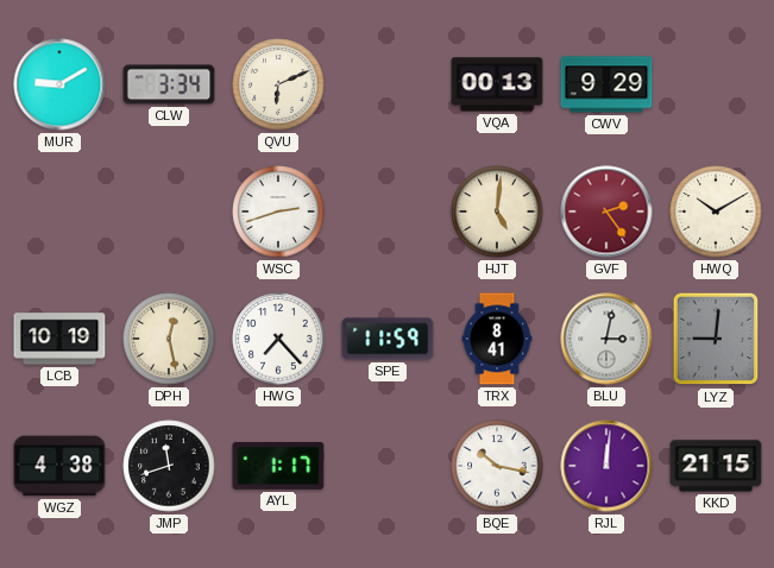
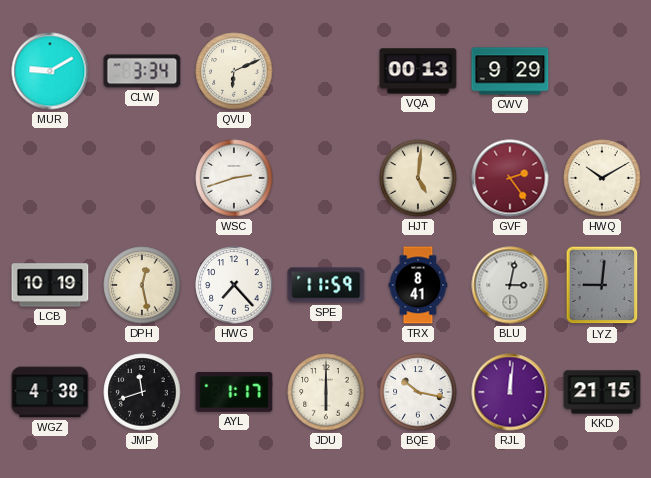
JDU: none -> 6:00
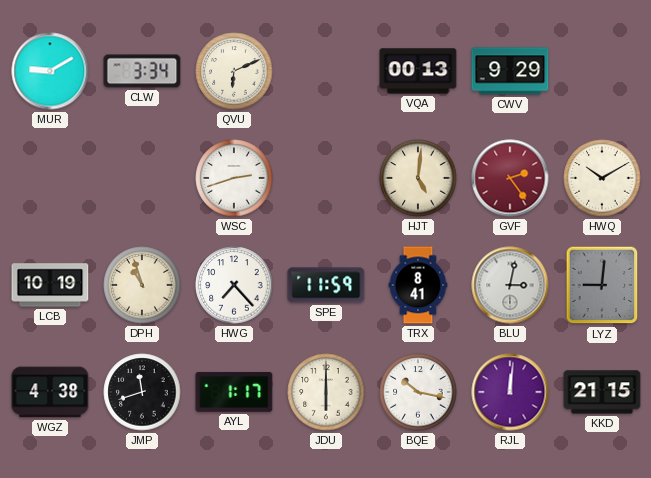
DPH: 12:28 -> 10:57
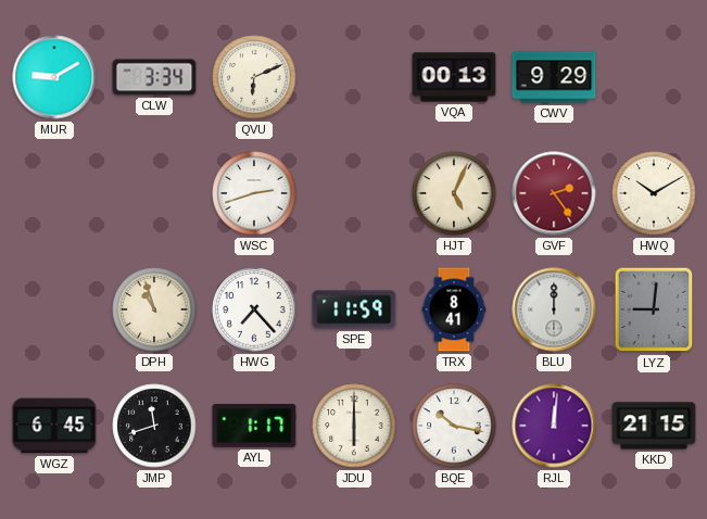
HJT: 5:01 -> 5:04
LCB: 10:19 -> none
BLU: 3:02 -> 12:00
WGZ: 4:38 -> 6:45
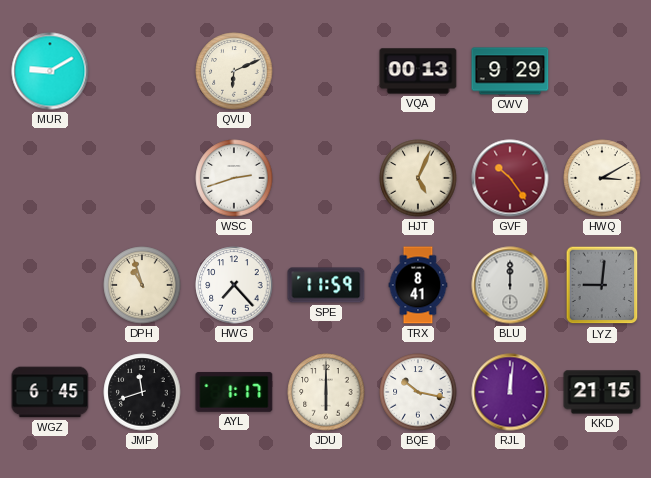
CLW: 3:34 -> none
GVF: 2:24 -> 10:24
HWQ: 10:10 -> 3:10
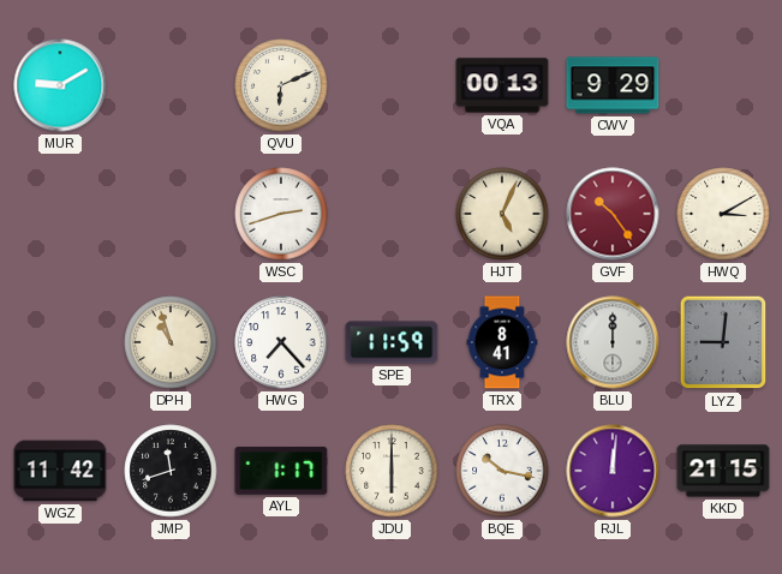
WGZ: 6:45 -> 11:42
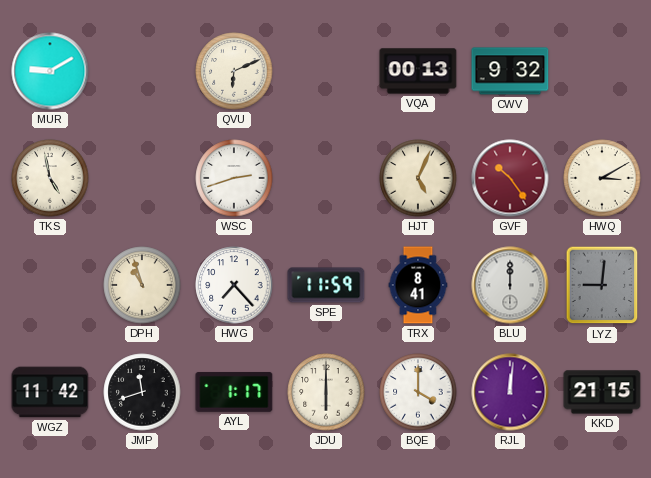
CWV: 9:29 -> 9:32
TKS: none -> 4:58
BQE: 10:17 -> 4:00
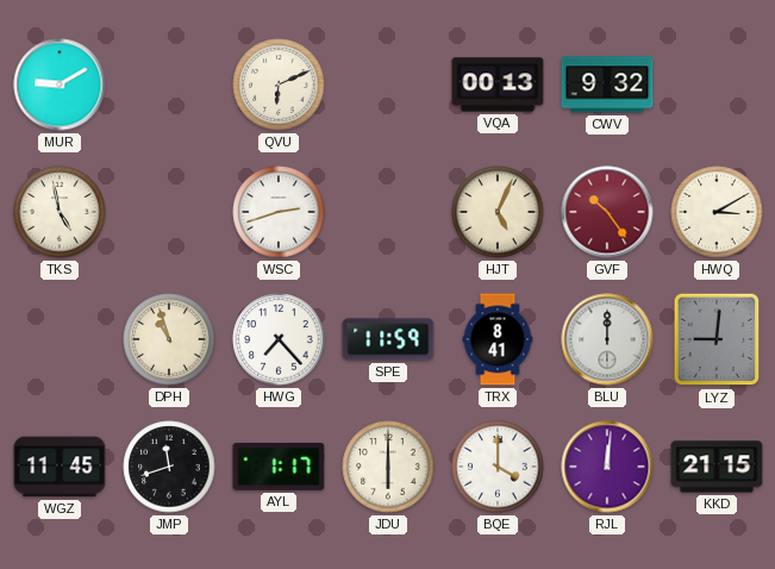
WGZ: 11:42 -> 11:45
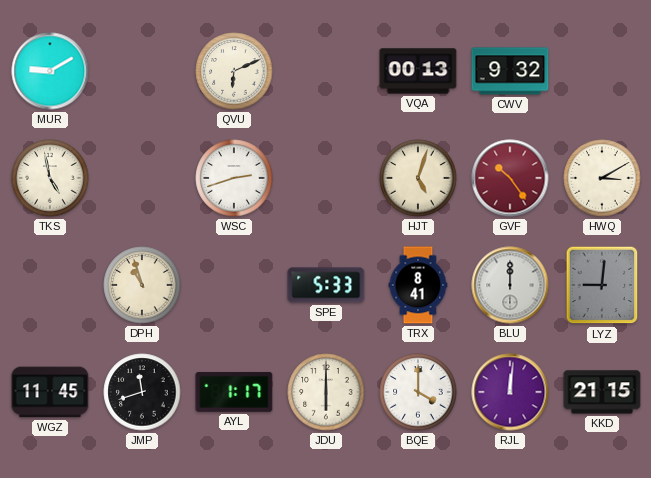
HJT: 5:04 -> 5:03
HWG: 7:23 -> none
SPE: 11:59 -> 5:33
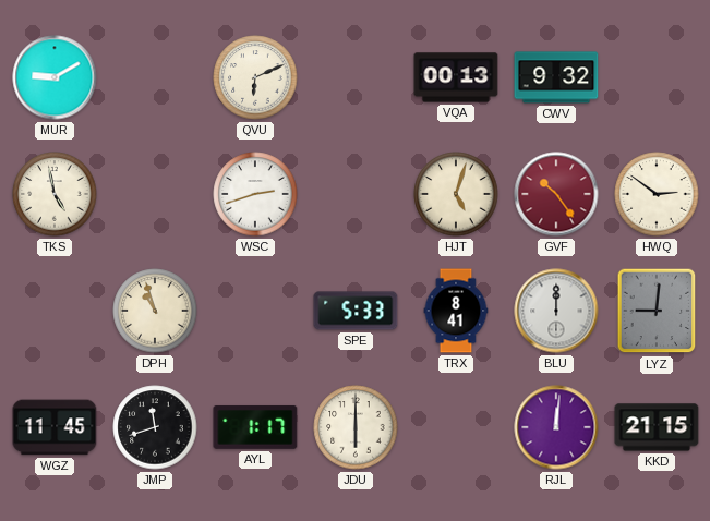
HWQ: 3:10 -> 2:51
BQE: 4:00 -> none
